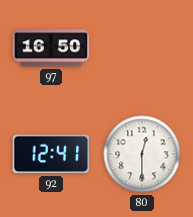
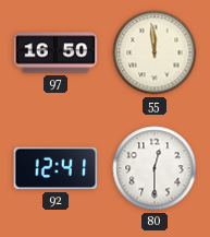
55: none -> 11:59
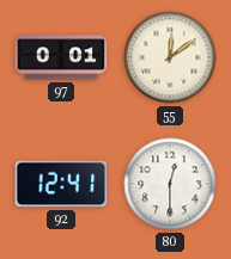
97: 16:50 -> 0:01
55: 11:59 -> 12:09
